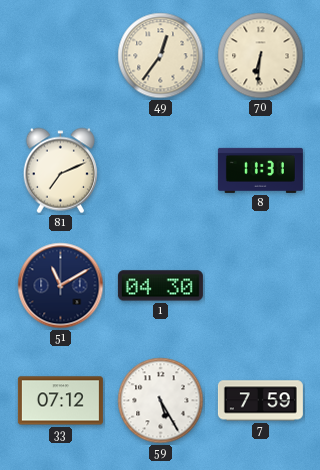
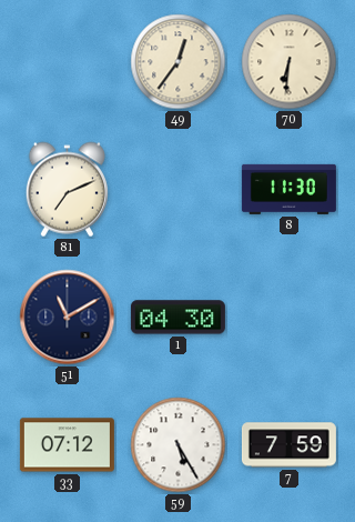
8: 11:31 -> 11:30
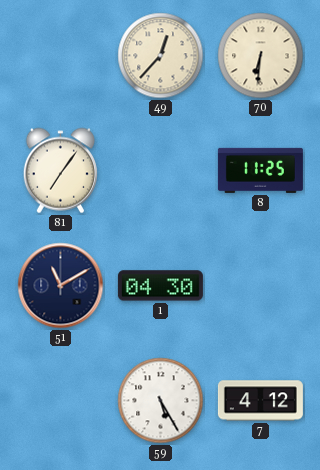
49: 12:36 -> 12:37
81: 7:11 -> 7:06
8: 11:30 -> 11:25
33: 07:12 -> none
7: 7:59 -> 4:12
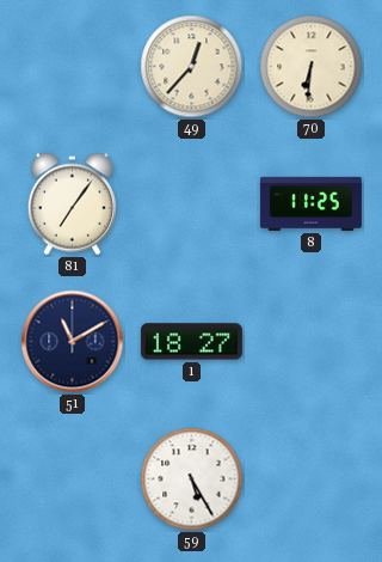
1: 04:30 -> 18:27
7: 4:12 -> none
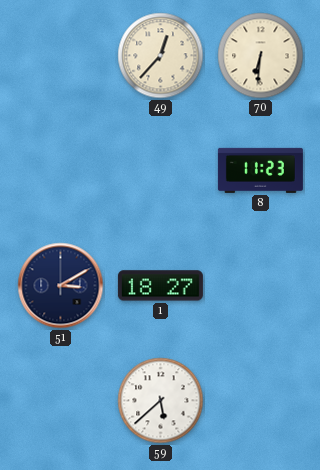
81: 7:06 -> none
8: 11:25 -> 11:23
51: 11:10 -> 3:10
59: 5:25 -> 5:38
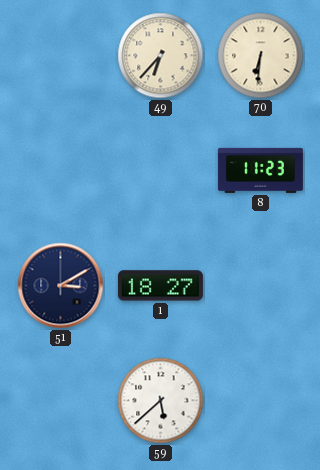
49: 12:37 -> 6:37
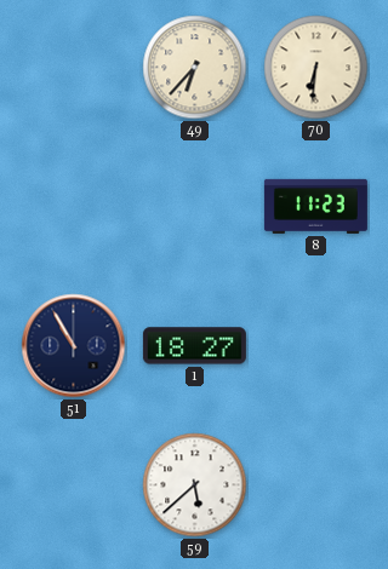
51: 3:10 -> 10:55
